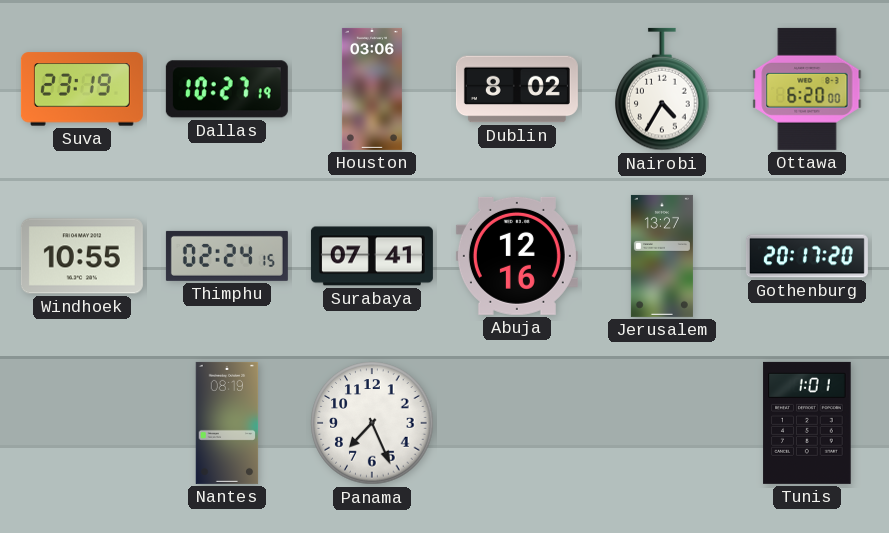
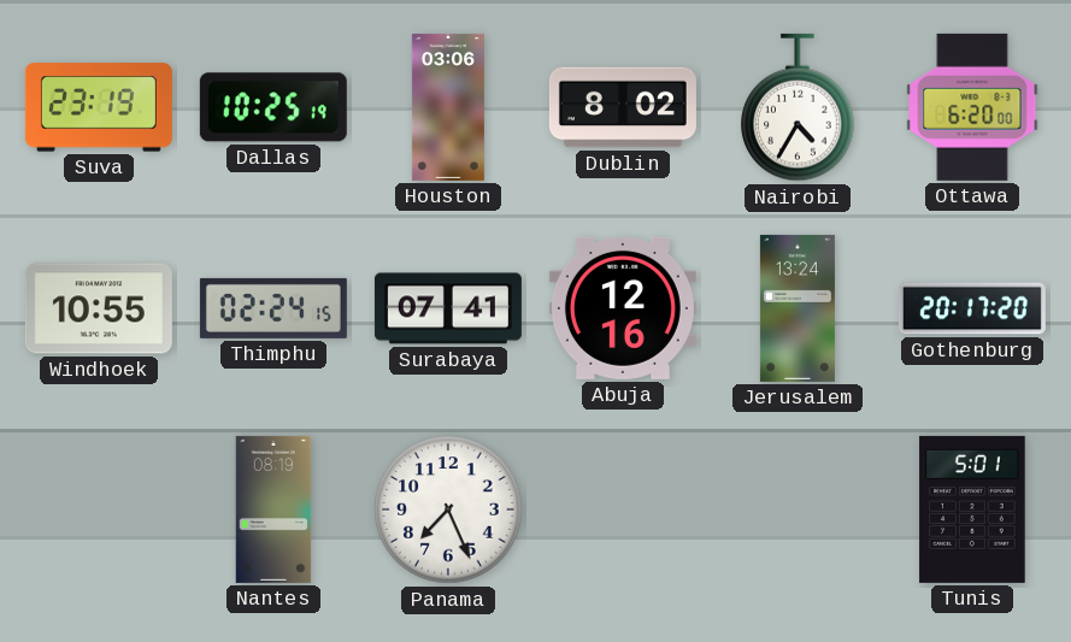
Dallas: 10:27 -> 10:25
Jerusalem: 13:27 -> 13:24
Tunis: 1:01 -> 5:01
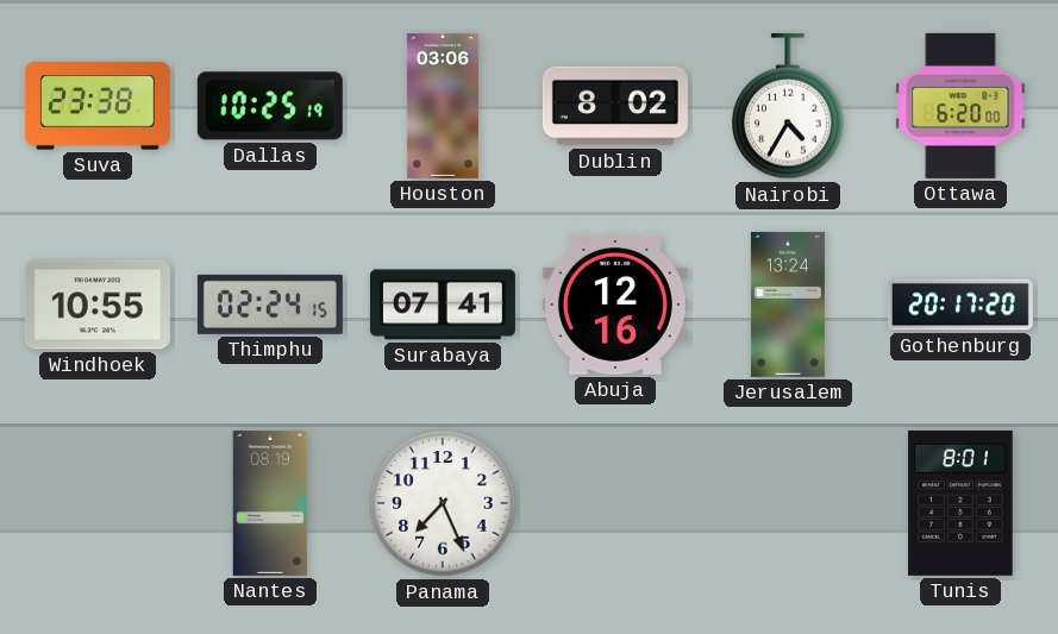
Suva: 23:19 -> 23:38
Tunis: 5:01 -> 8:01
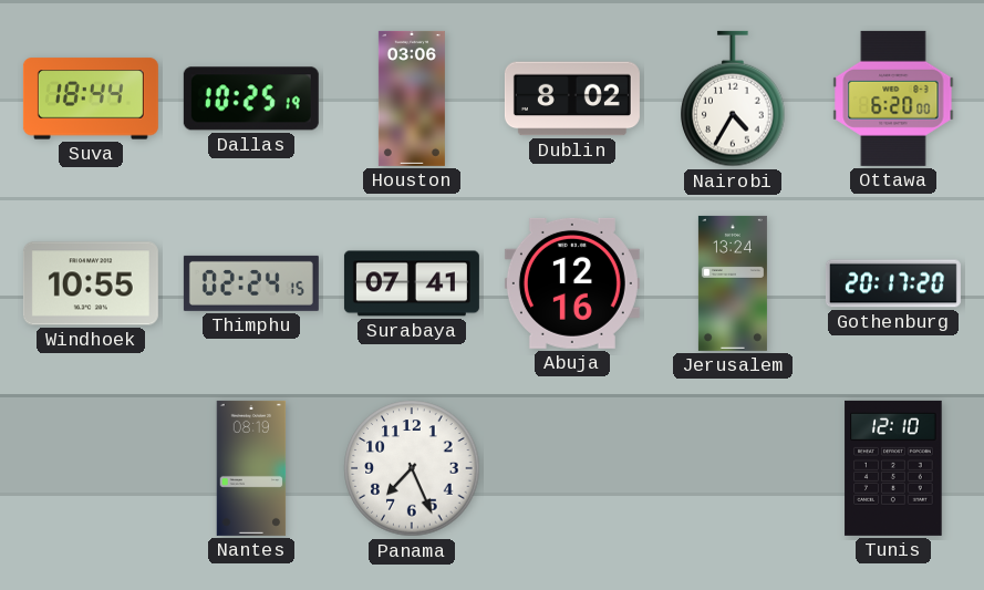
Suva: 23:38 -> 18:44
Tunis: 8:01 -> 12:10
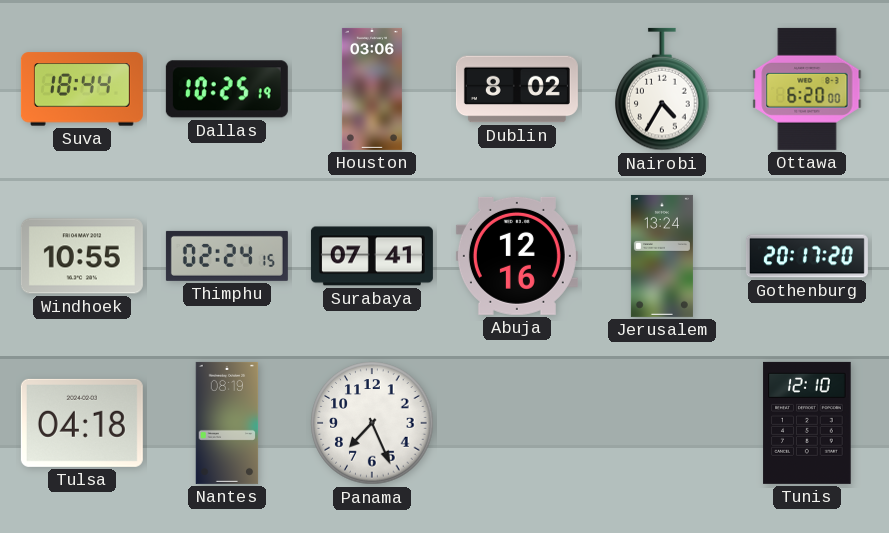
Tulsa: none -> 04:18
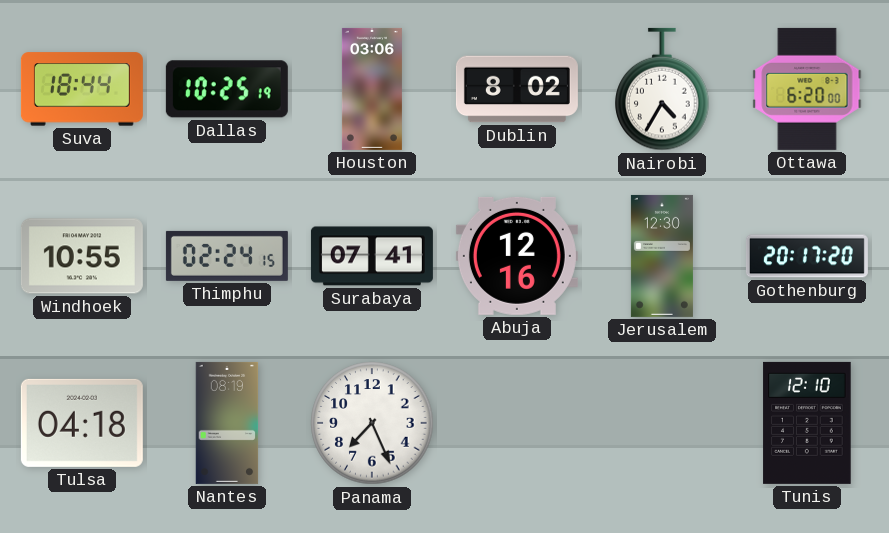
Jerusalem: 13:24 -> 12:30
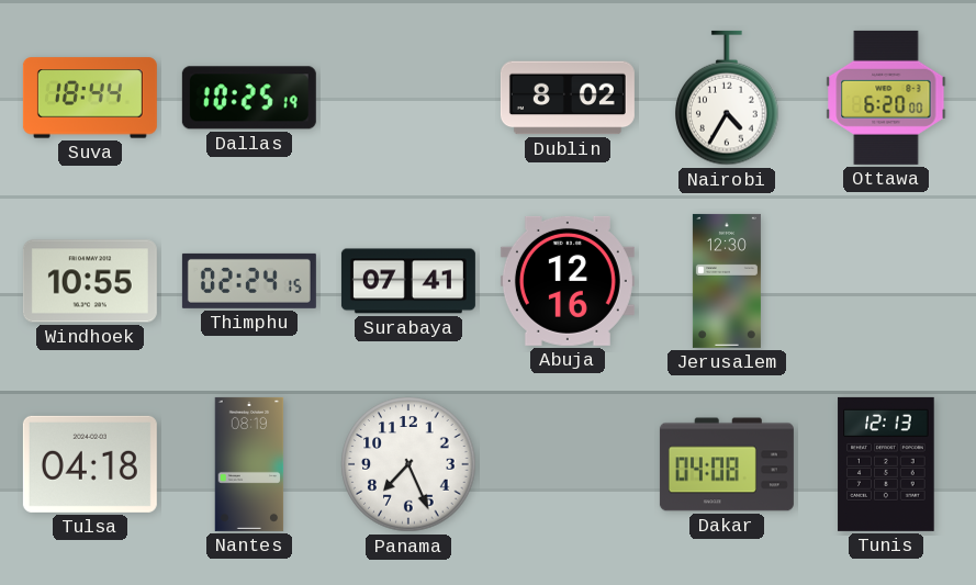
Houston: 03:06 -> none
Gothenburg: 20:17 -> none
Dakar: none -> 04:08
Tunis: 12:10 -> 12:13
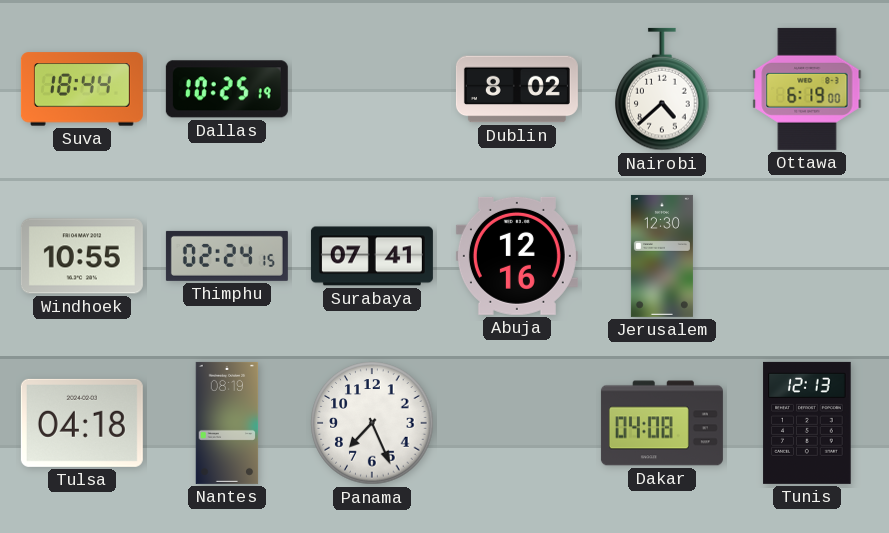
Nairobi: 4:35 -> 4:38
Ottawa: 6:20 -> 6:19
